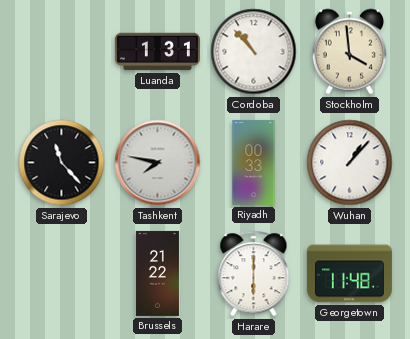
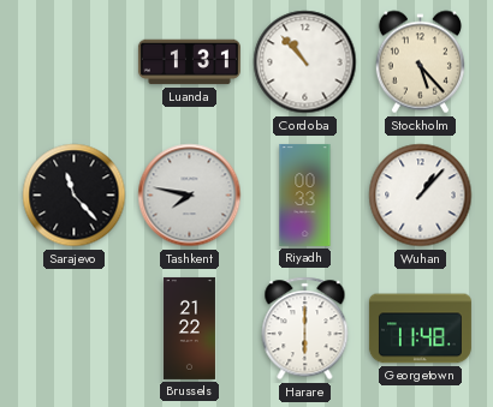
Stockholm: 3:59 -> 5:23
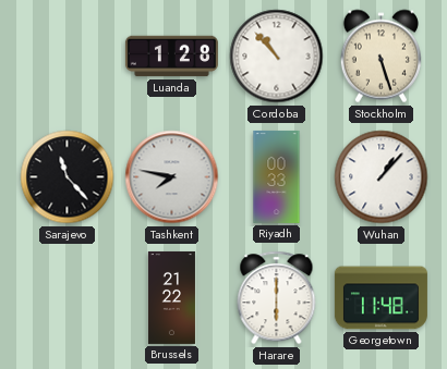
Luanda: 1:31 -> 1:28
Stockholm: 5:23 -> 5:27
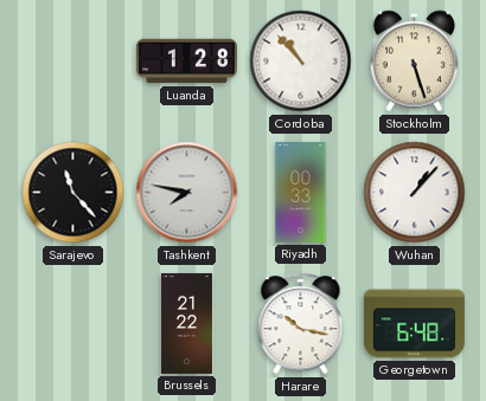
Harare: 6:00 -> 10:17
Georgetown: 11:48 -> 6:48
